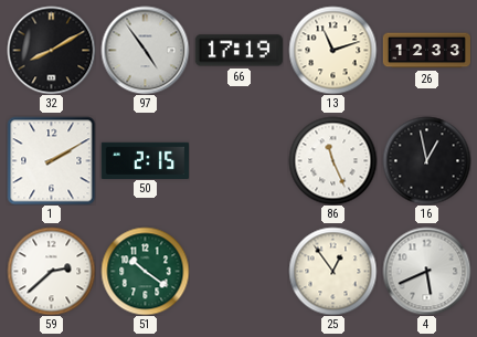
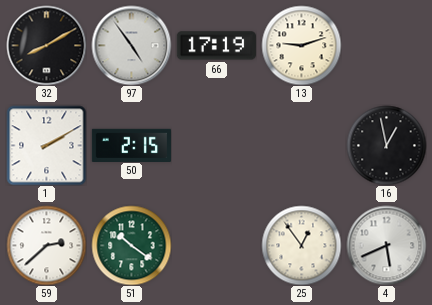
13: 11:12 -> 9:12
26: 12:33 -> none
86: 11:26 -> none
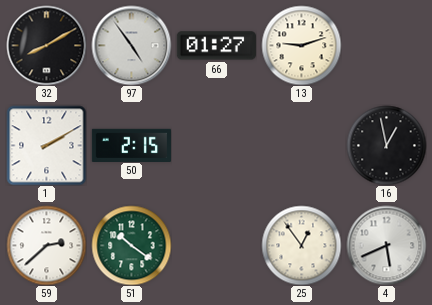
66: 17:19 -> 01:27
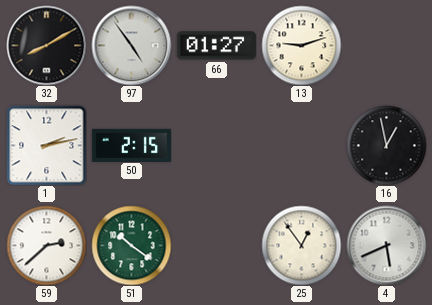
1: 2:10 -> 2:13
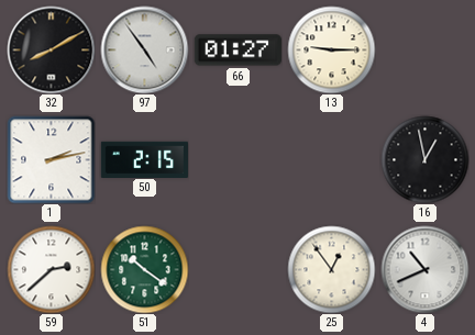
13: 9:12 -> 9:15
4: 5:41 -> 10:41
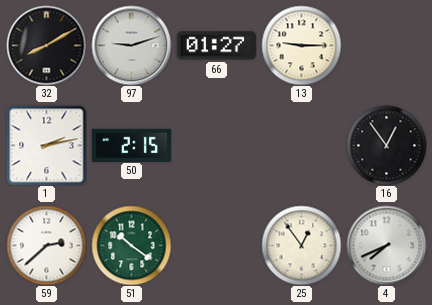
97: 4:54 -> 9:12
16: 12:58 -> 12:54
4: 10:41 -> 7:41
